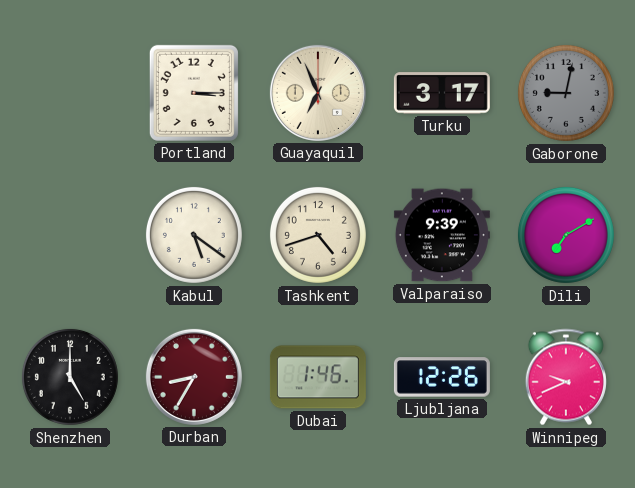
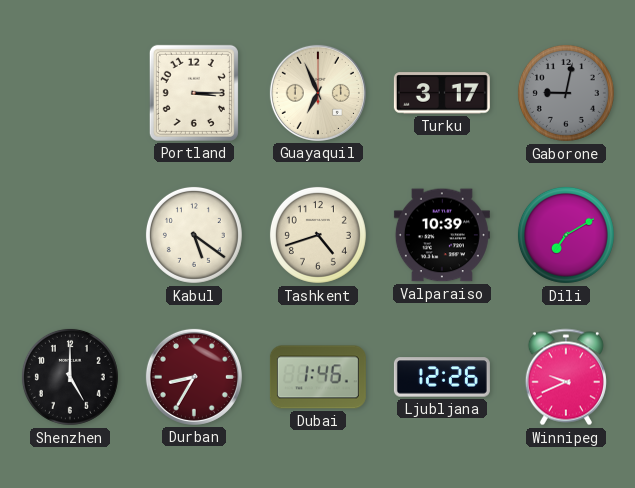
Valparaiso: 9:39 -> 10:39
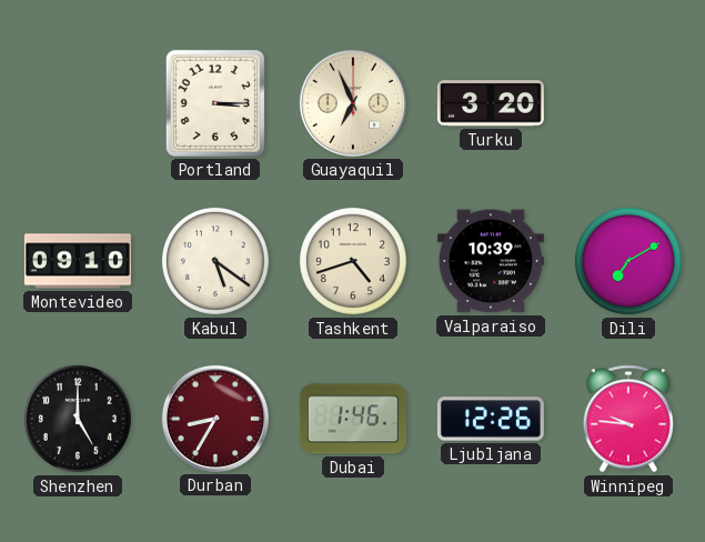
Turku: 3:17 -> 3:20
Gaborone: 9:02 -> none
Montevideo: none -> 09:10
Winnipeg: 9:41 -> 9:46
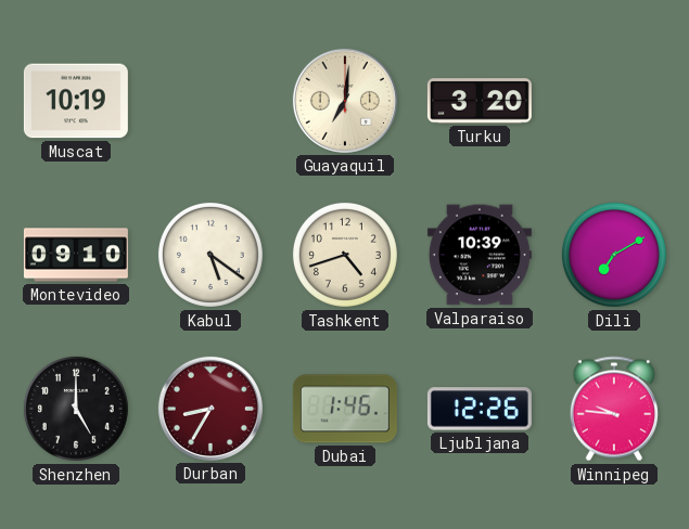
Muscat: none -> 10:19
Portland: 3:15 -> none
Guayaquil: 6:56 -> 7:01
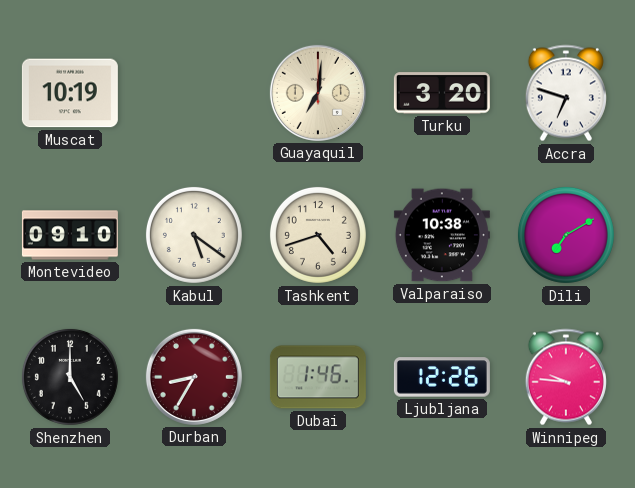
Accra: none -> 6:48
Valparaiso: 10:39 -> 10:38
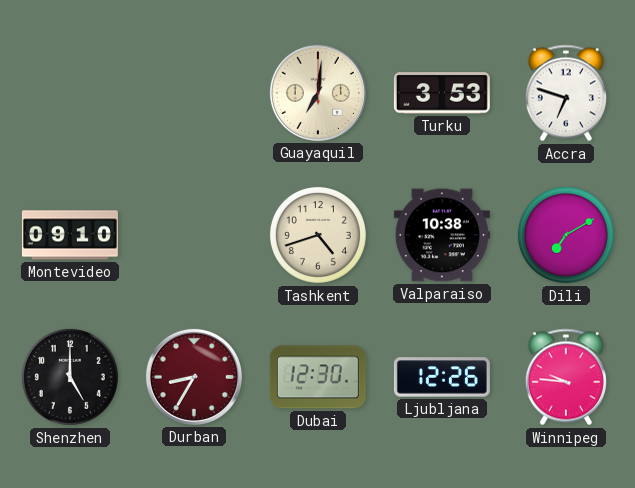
Muscat: 10:19 -> none
Turku: 3:20 -> 3:53
Kabul: 5:21 -> none
Dubai: 1:46 -> 12:30
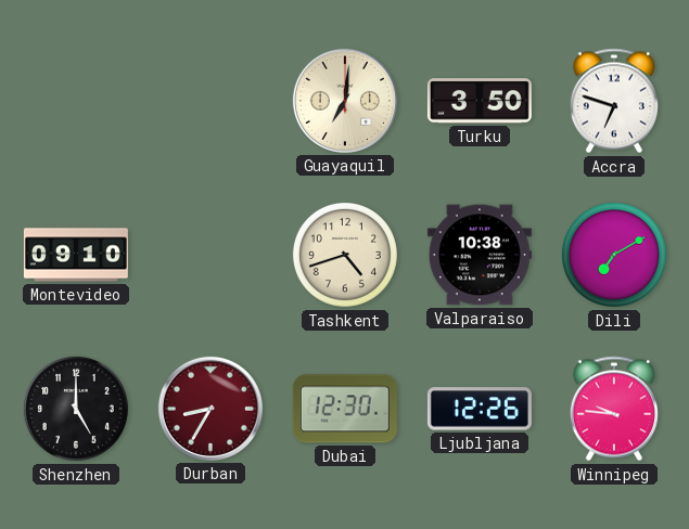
Turku: 3:53 -> 3:50
